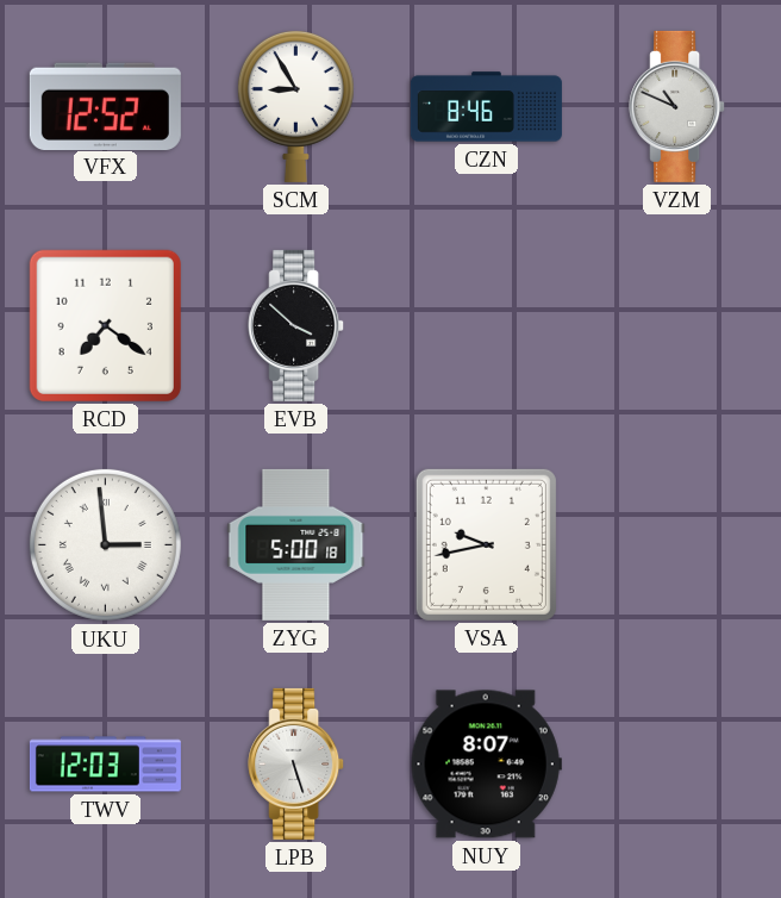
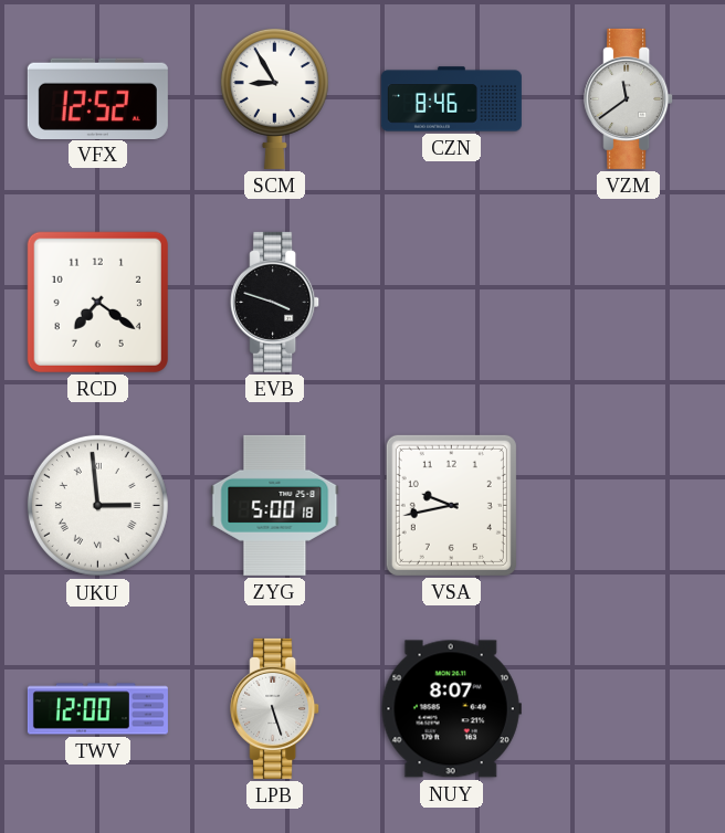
VZM: 10:49 -> 11:39
EVB: 3:52 -> 3:48
TWV: 12:03 -> 12:00
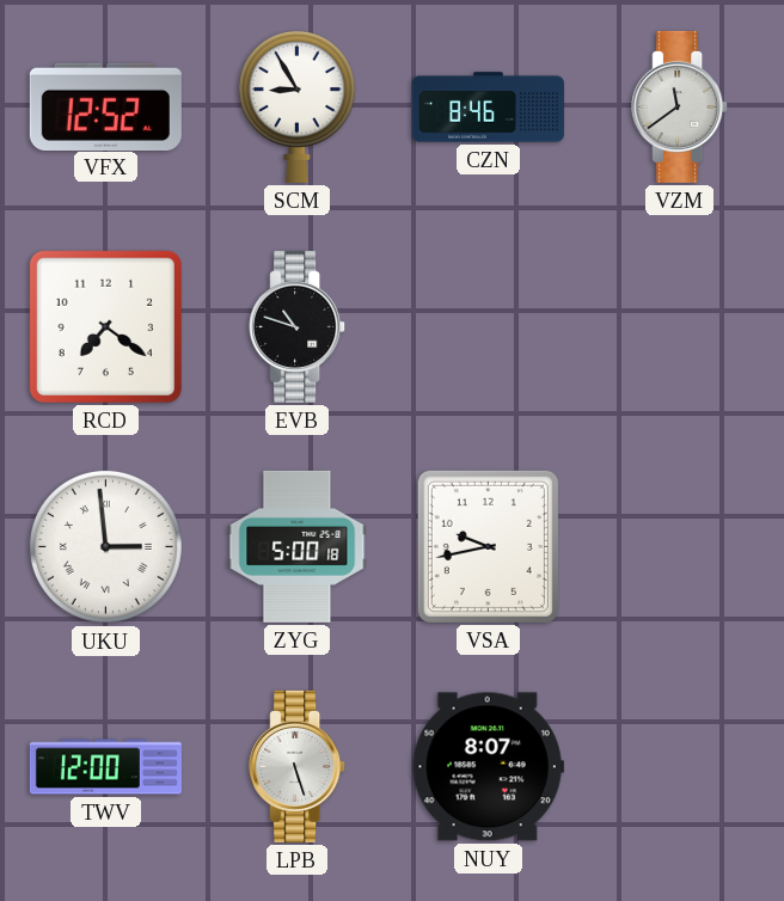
EVB: 3:48 -> 10:48
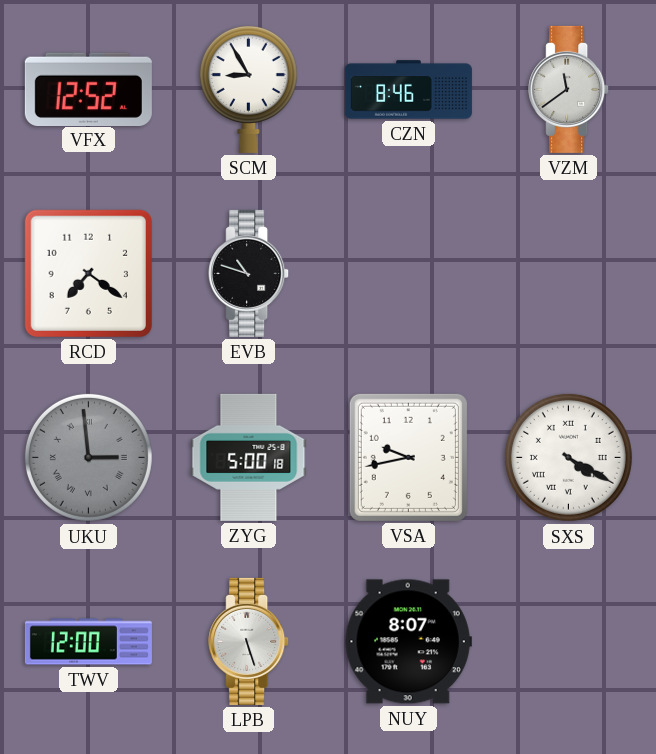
UKU dial: white -> grey
SXS: none -> 4:20
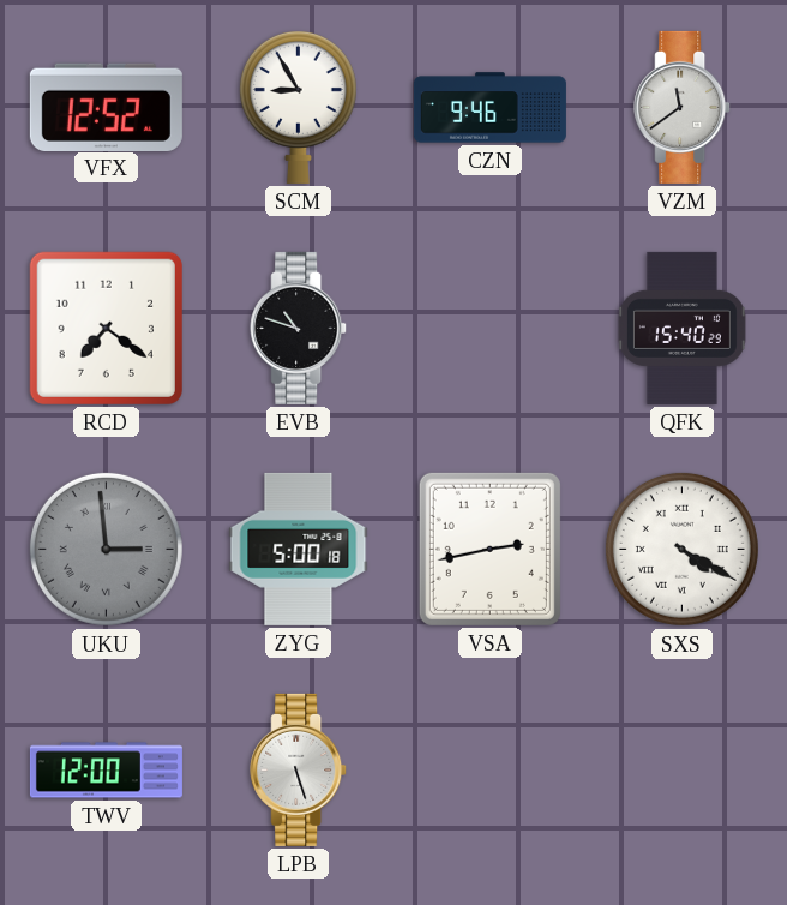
CZN: 8:46 -> 9:46
QFK: none -> 15:40
VSA: 9:43 -> 2:43
NUY: 8:07 -> none
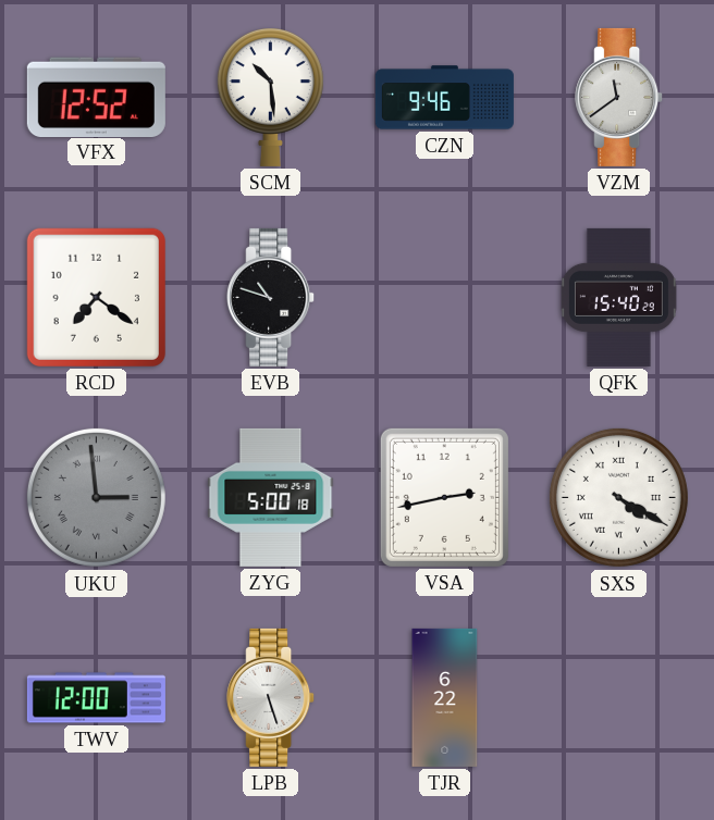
SCM: 8:55 -> 10:29
TJR: none -> 6:22
